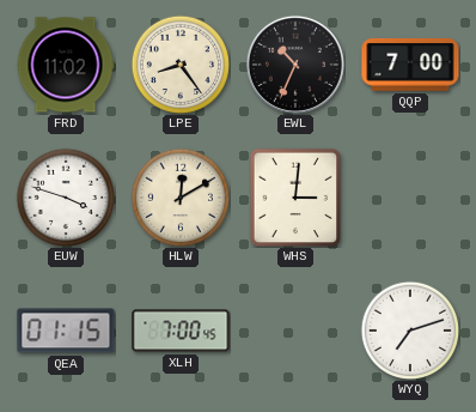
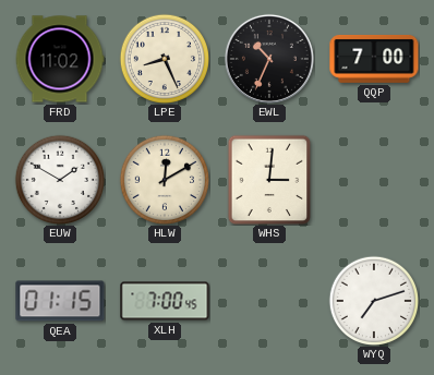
LPE: 8:24 -> 8:26
EUW: 3:48 -> 1:50
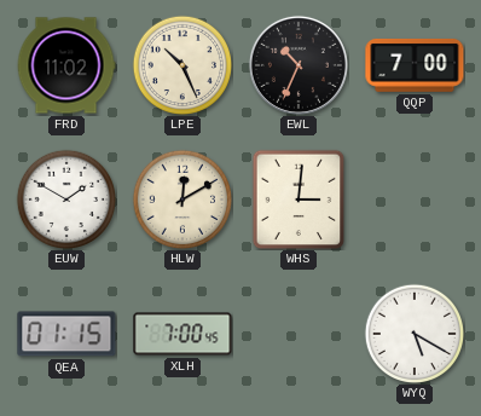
LPE: 8:26 -> 10:26
WYQ: 7:12 -> 5:20
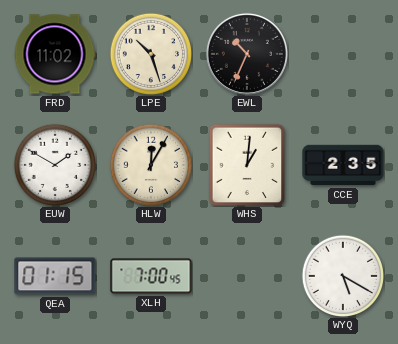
LPE: 10:26 -> 10:27
QQP: 7:00 -> none
HLW: 12:10 -> 12:05
WHS: 3:01 -> 1:01
CCE: none -> 2:35
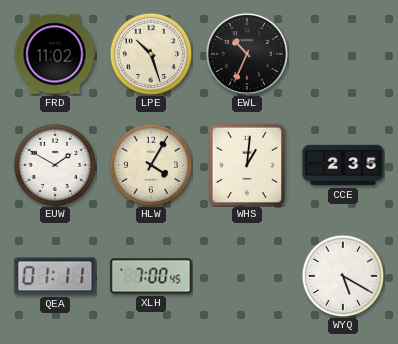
HLW: 12:05 -> 4:05
QEA: 01:15 -> 01:11
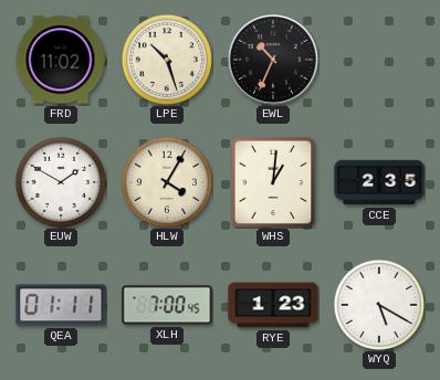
RYE: none -> 1:23
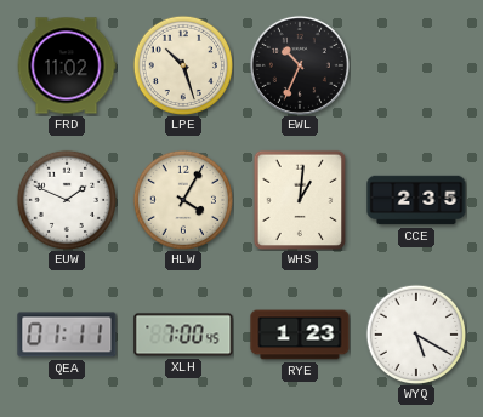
EUW: 1:50 -> 1:49
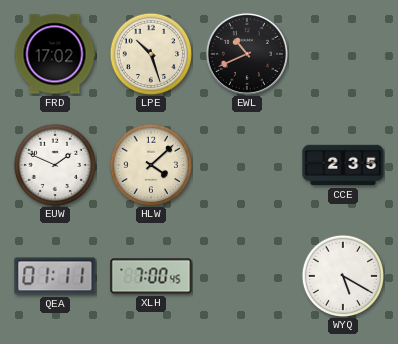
FRD: 11:02 -> 17:02
EWL: 10:34 -> 10:41
HLW: 4:05 -> 4:08
WHS: 1:01 -> none
RYE: 1:23 -> none
